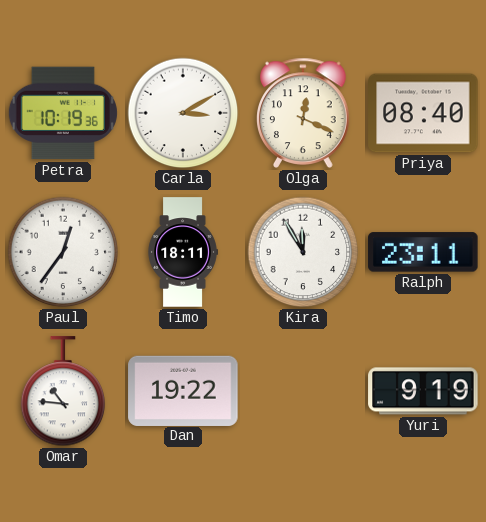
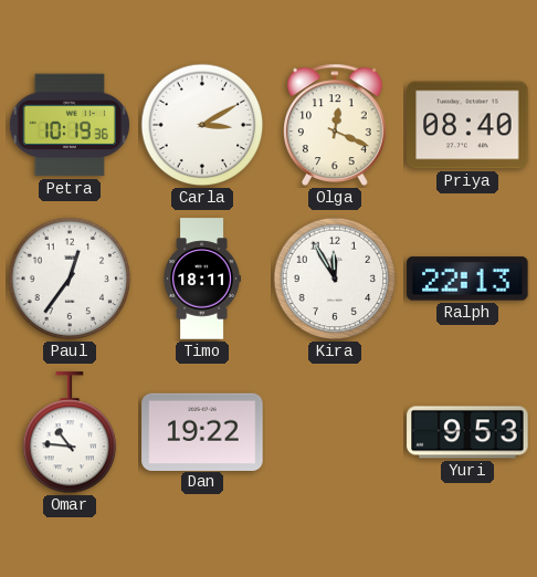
Ralph: 23:11 -> 22:13
Yuri: 9:19 -> 9:53
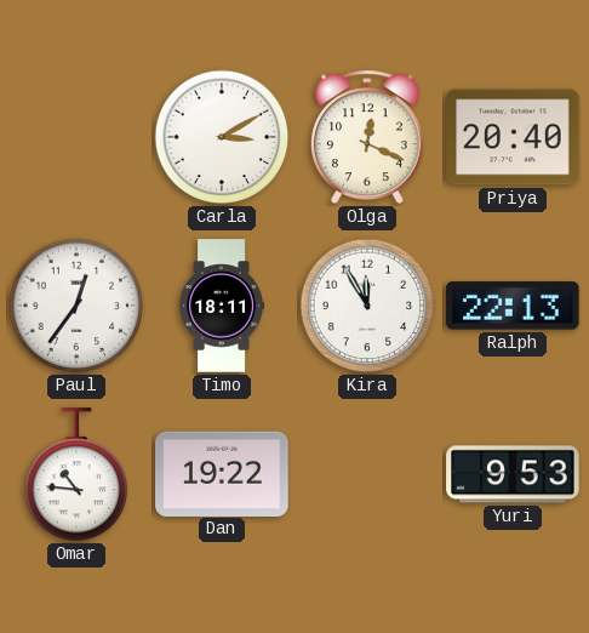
Petra: 10:19 -> none
Priya: 08:40 -> 20:40
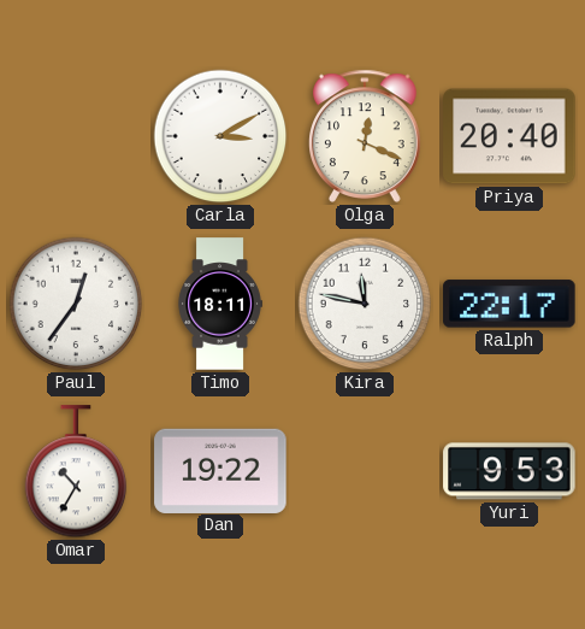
Kira: 11:55 -> 11:47
Ralph: 22:13 -> 22:17
Omar: 10:46 -> 10:35
